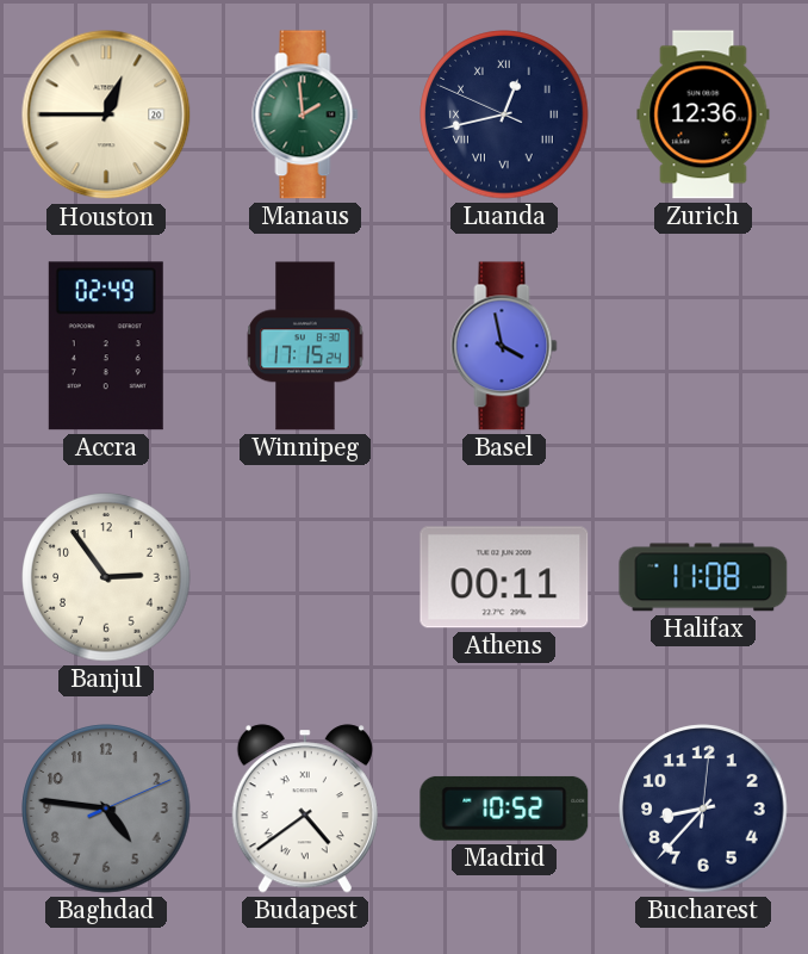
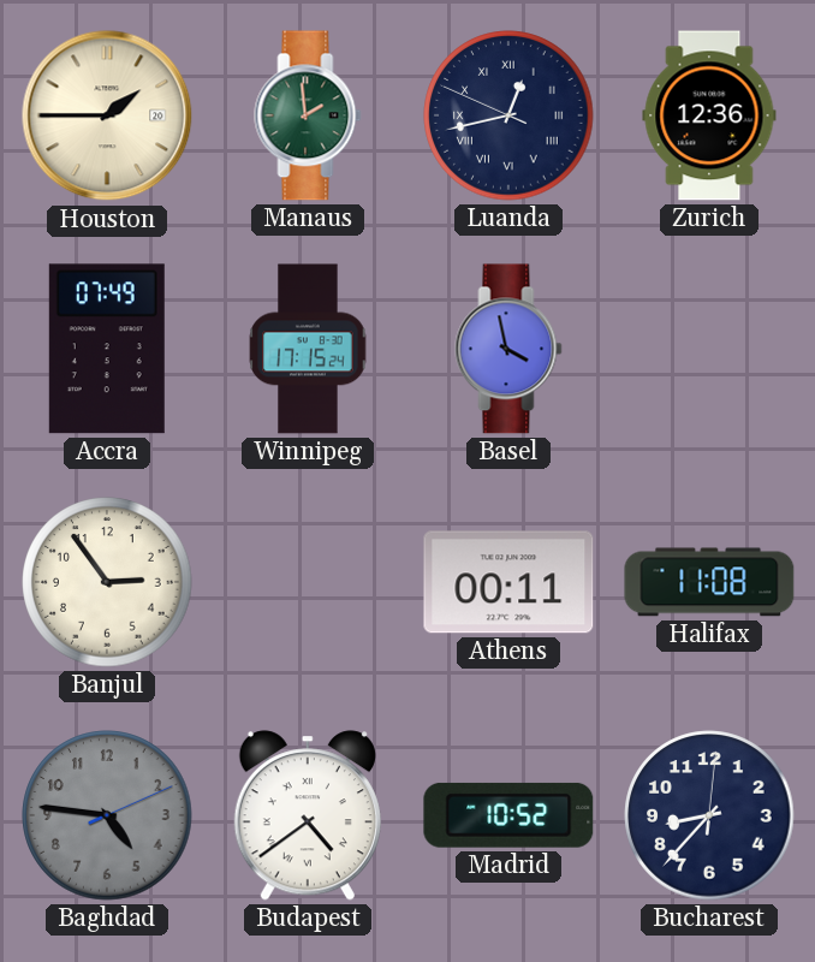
Houston: 12:45 -> 1:45
Accra: 02:49 -> 07:49
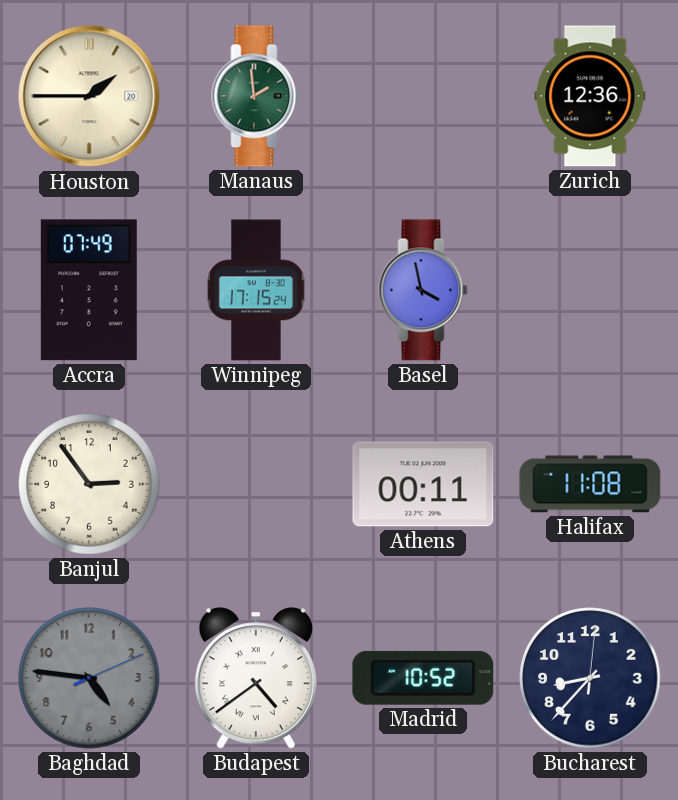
Luanda: 12:42 -> none
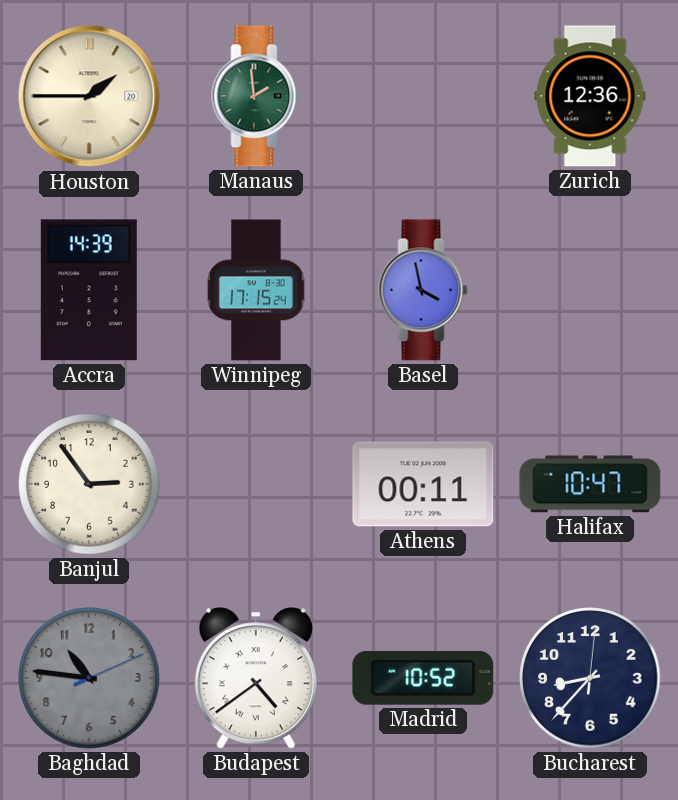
Accra: 07:49 -> 14:39
Halifax: 11:08 -> 10:47
Baghdad: 4:46 -> 10:46
